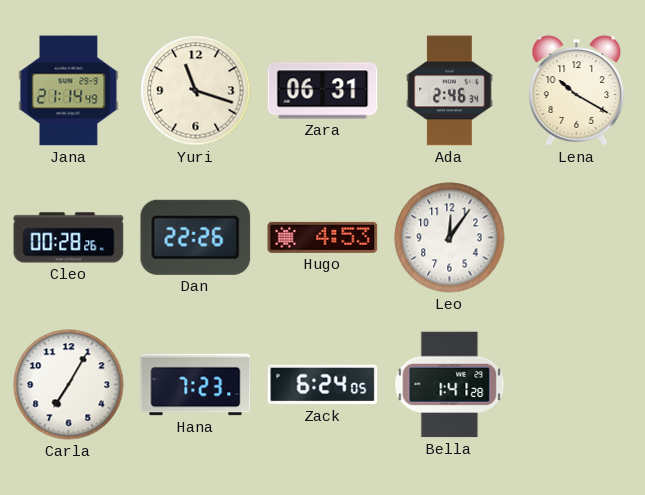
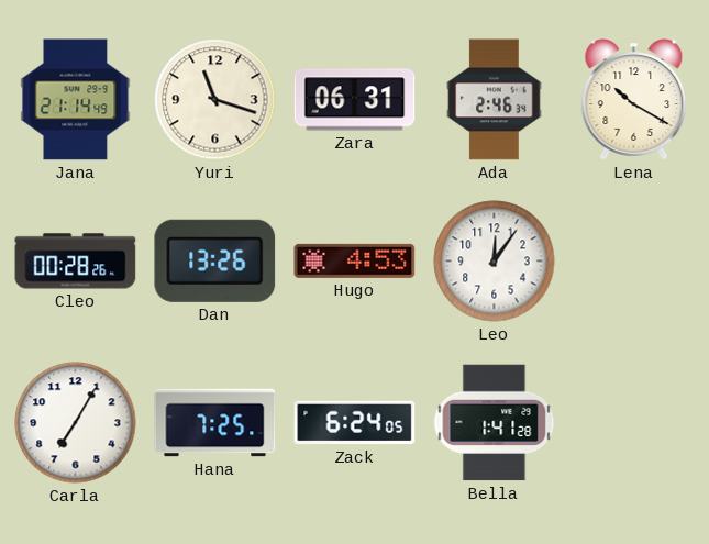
Dan: 22:26 -> 13:26
Hana: 7:23 -> 7:25
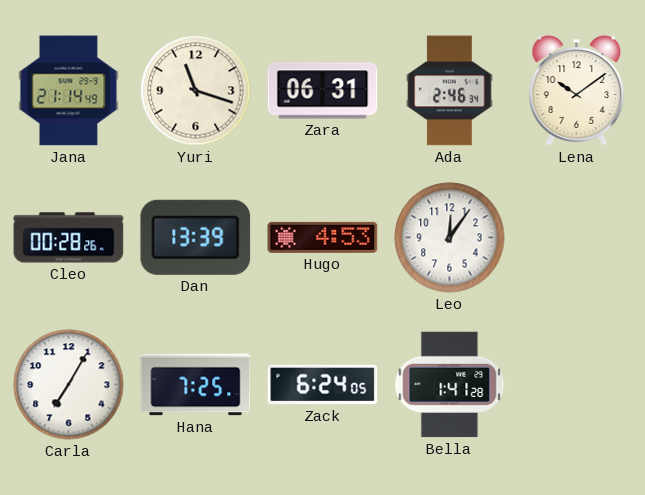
Lena: 10:20 -> 10:09
Dan: 13:26 -> 13:39
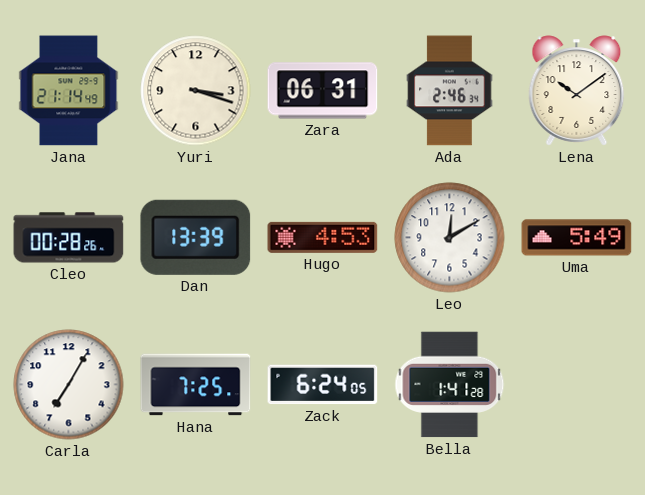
Yuri: 11:18 -> 3:18
Leo: 12:06 -> 12:10
Uma: none -> 5:49
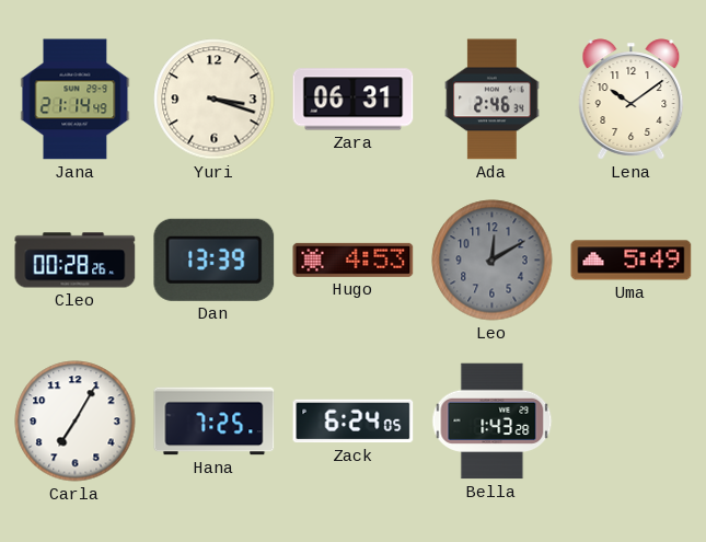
Leo dial: white -> grey
Bella: 1:41 -> 1:43
